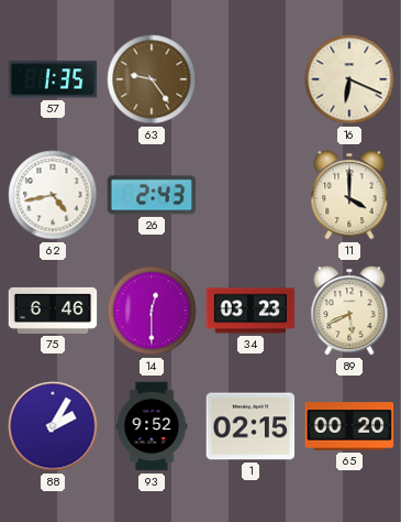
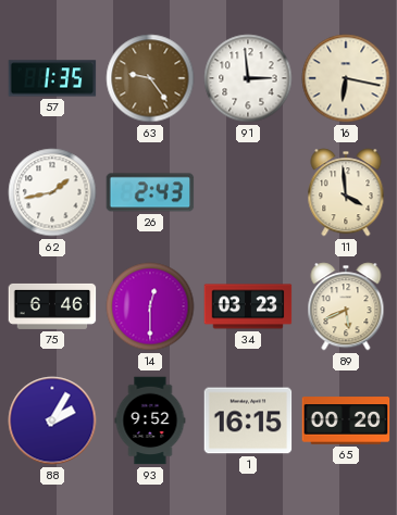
91: none -> 2:59
16: 6:19 -> 6:17
62: 4:43 -> 1:43
11: 4:00 -> 3:59
1: 02:15 -> 16:15
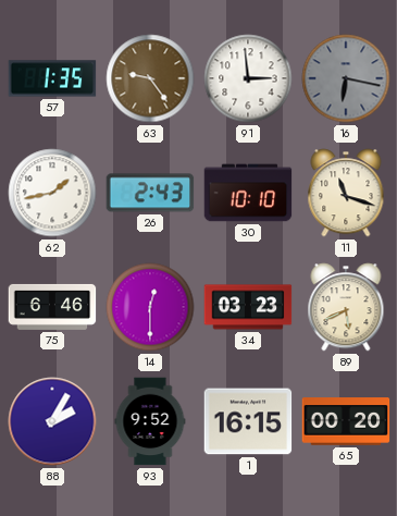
16 dial: cream -> grey
30: none -> 10:10
11: 3:59 -> 11:18
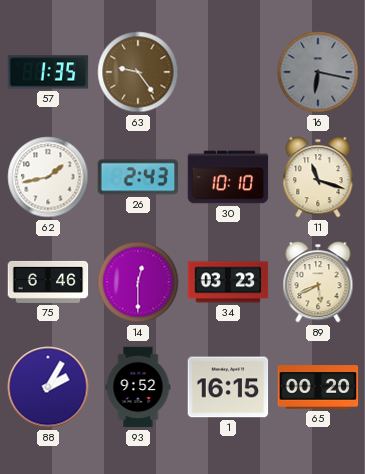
91: 2:59 -> none
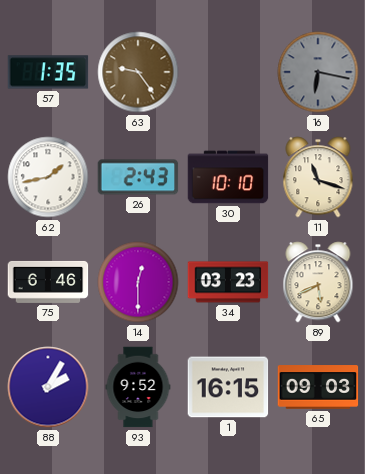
65: 00:20 -> 09:03
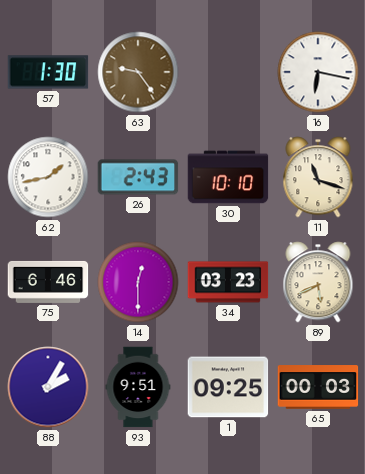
57: 1:35 -> 1:30
16 dial: grey -> white
93: 9:52 -> 9:51
1: 16:15 -> 09:25
65: 09:03 -> 00:03
